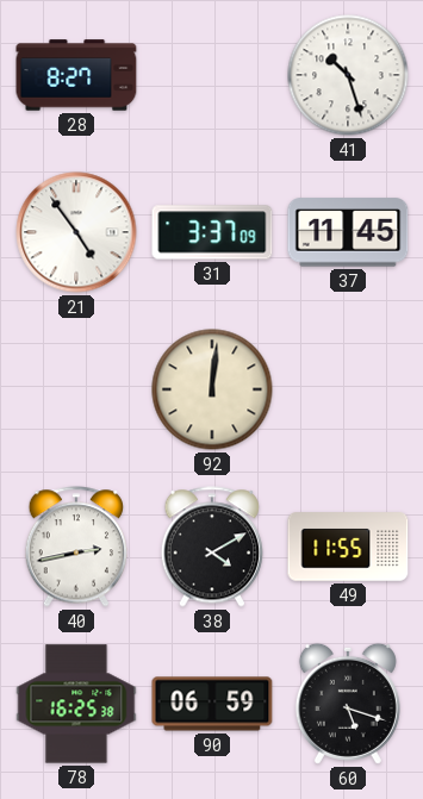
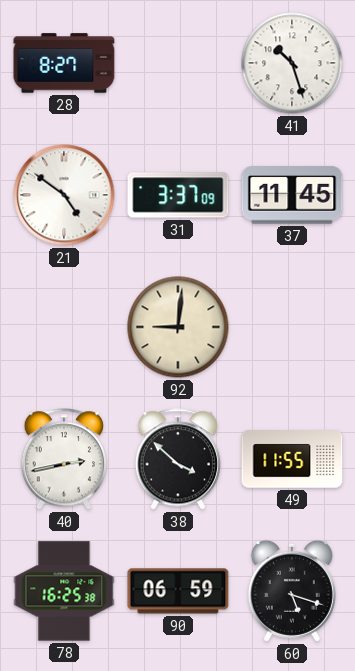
21: 4:54 -> 4:51
92: 12:01 -> 9:01
38: 4:10 -> 3:52
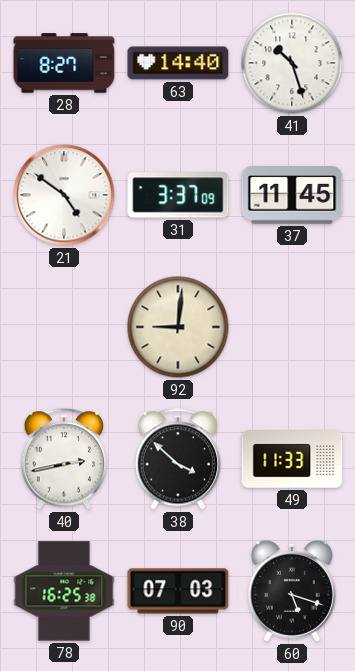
63: none -> 14:40
49: 11:55 -> 11:33
90: 06:59 -> 07:03
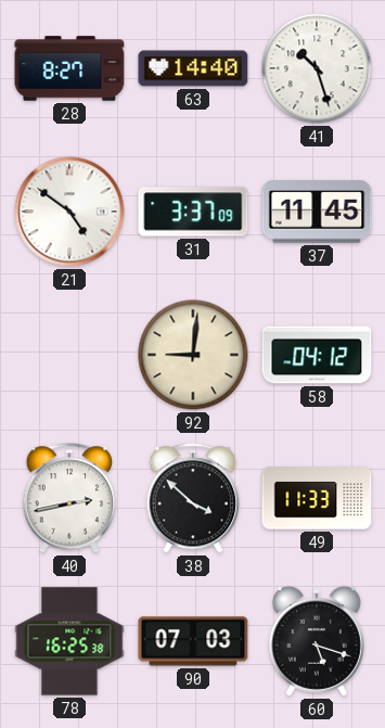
58: none -> 04:12
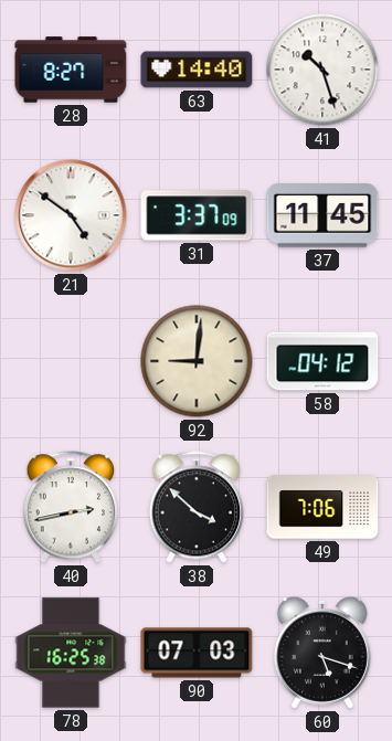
49: 11:33 -> 7:06
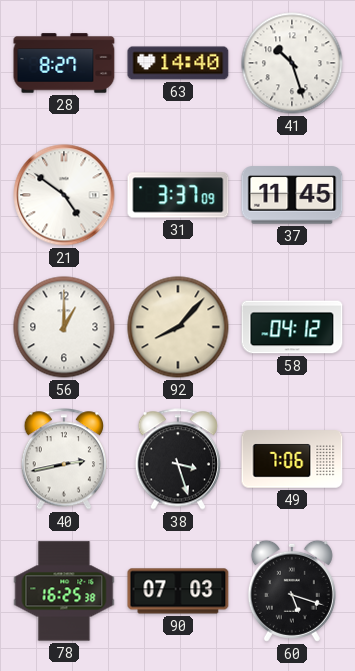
56: none -> 1:00
92: 9:01 -> 8:07
38: 3:52 -> 3:27
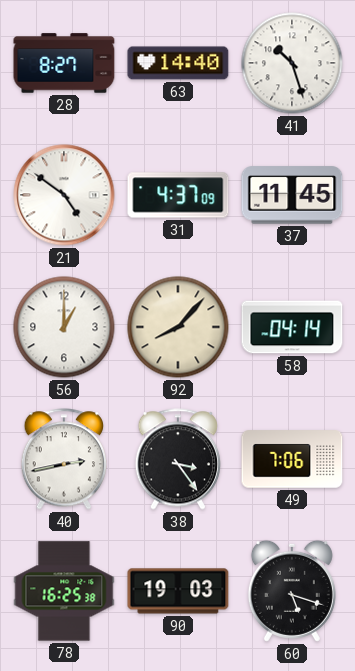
31: 3:37 -> 4:37
58: 04:12 -> 04:14
38: 3:27 -> 3:24
90: 07:03 -> 19:03
